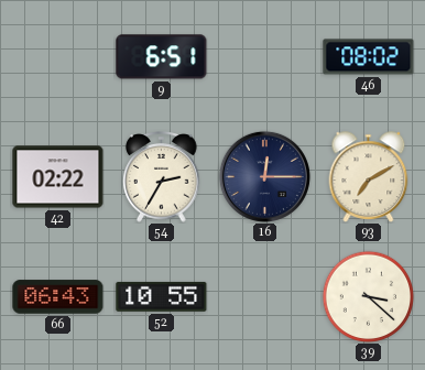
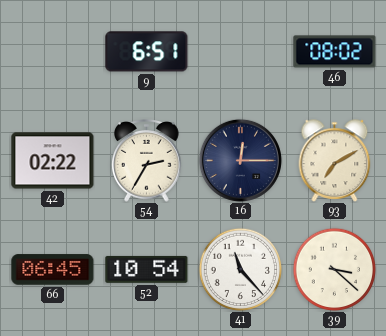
66: 06:43 -> 06:45
52: 10:55 -> 10:54
41: none -> 11:23
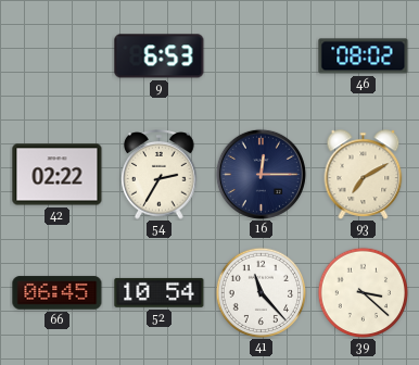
9: 6:51 -> 6:53
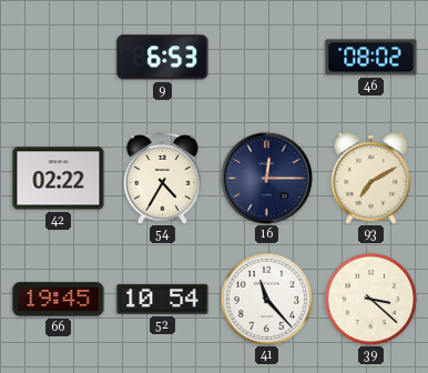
54: 2:35 -> 4:35
66: 06:45 -> 19:45
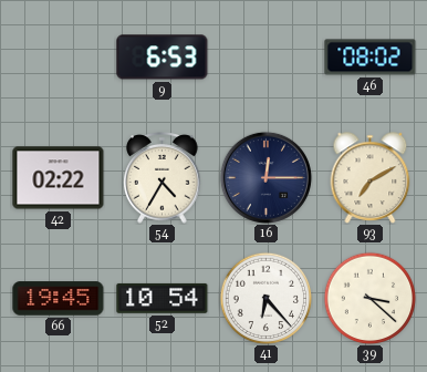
41: 11:23 -> 6:23
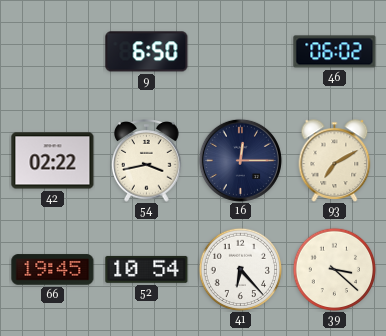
9: 6:53 -> 6:50
46: 08:02 -> 06:02
54: 4:35 -> 3:43
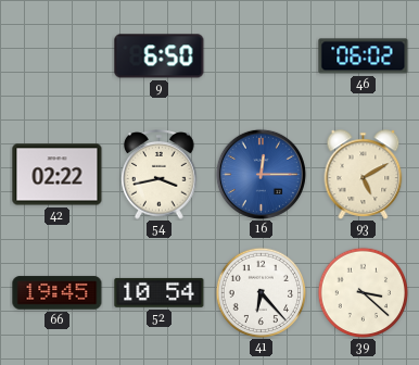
16 dial: navy -> blue
93: 7:10 -> 5:10
